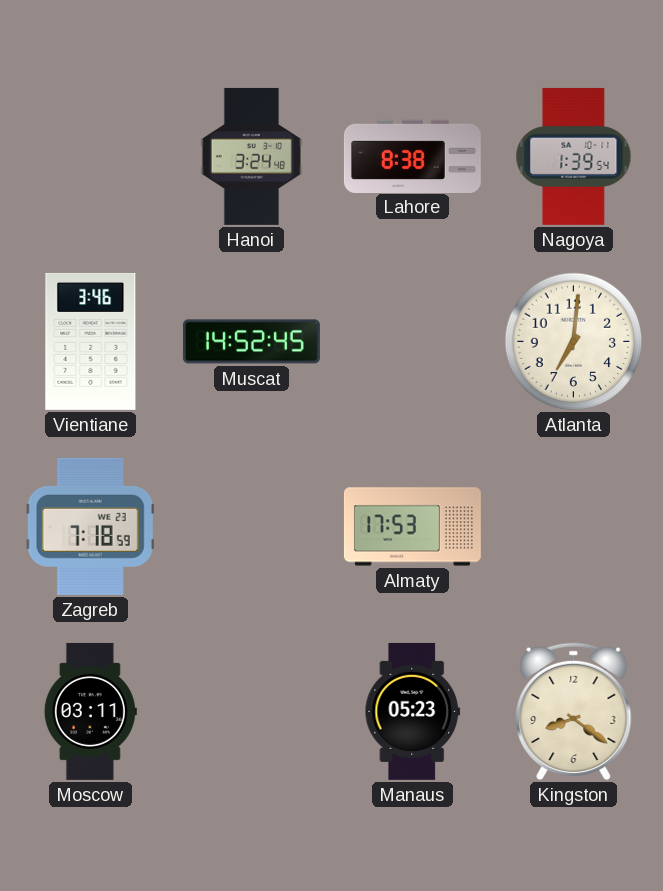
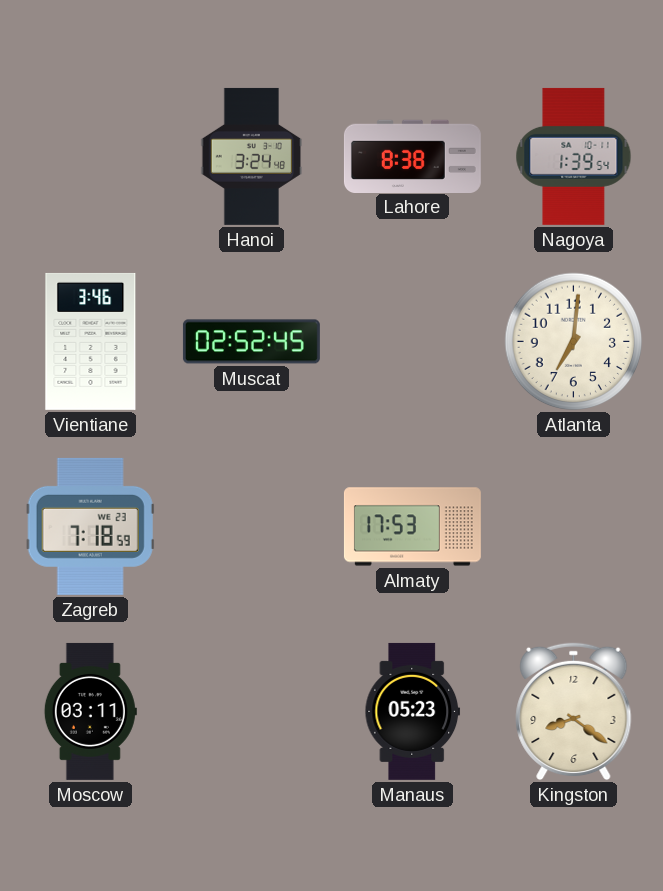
Muscat: 14:52 -> 02:52
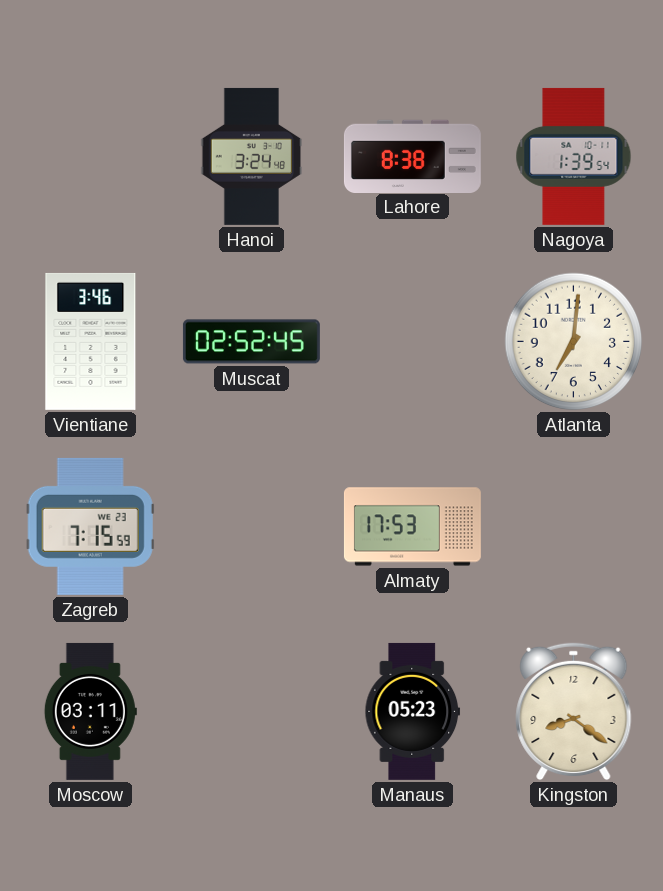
Zagreb: 7:18 -> 7:15
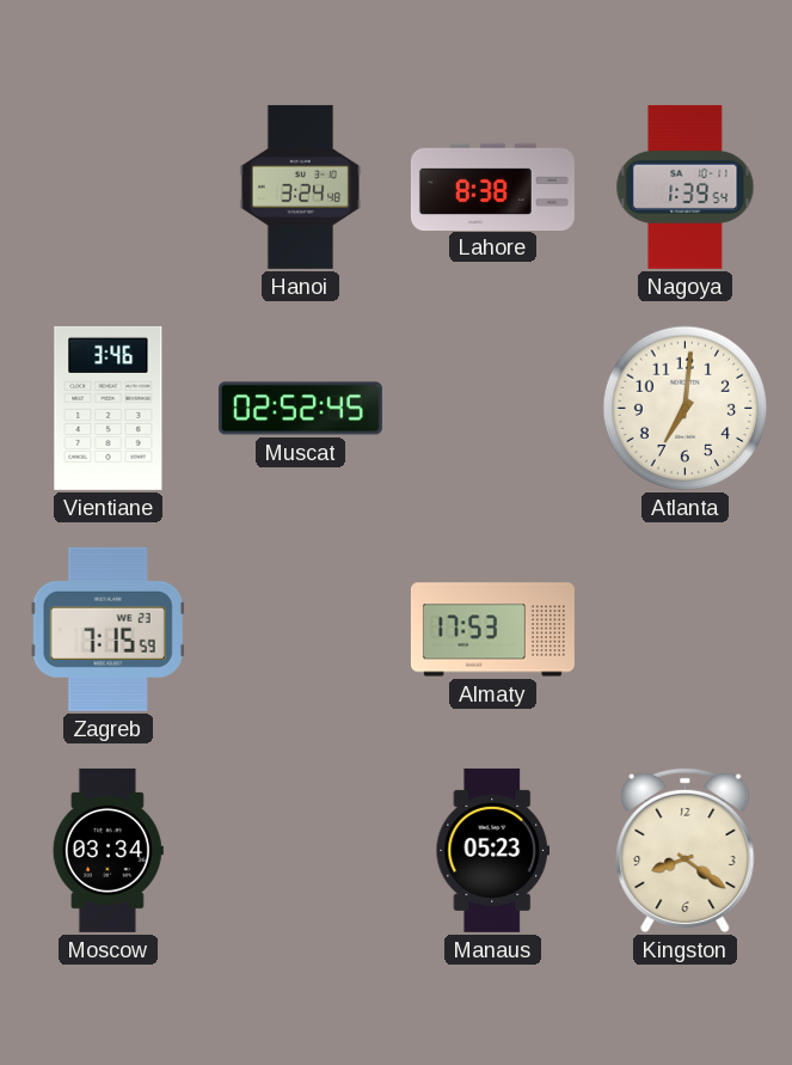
Moscow: 03:11 -> 03:34
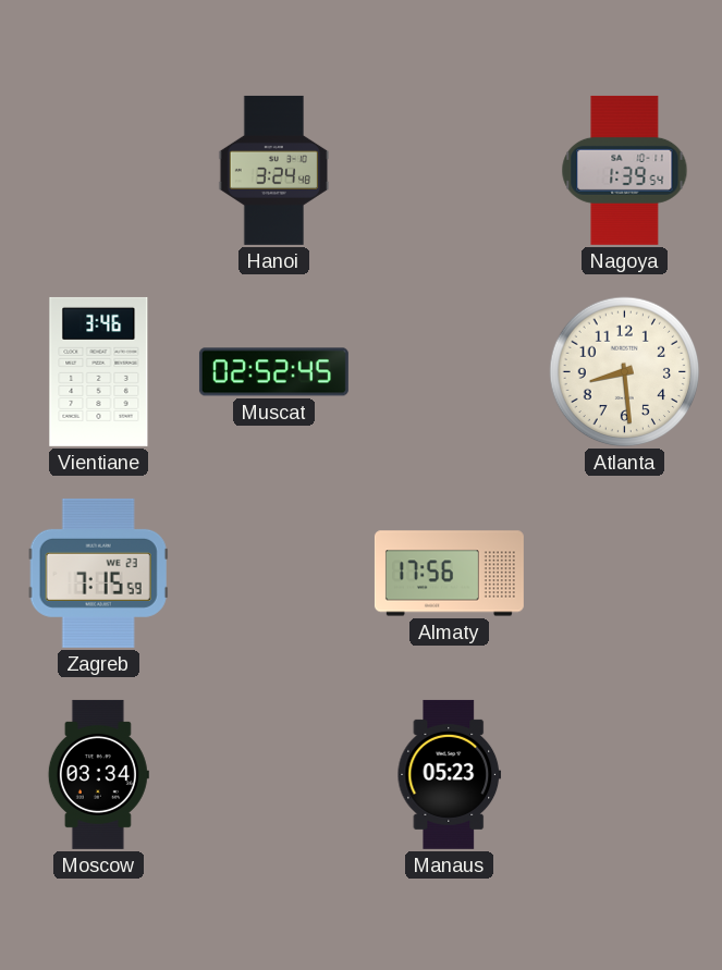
Lahore: 8:38 -> none
Atlanta: 7:01 -> 8:29
Almaty: 17:53 -> 17:56
Kingston: 8:21 -> none
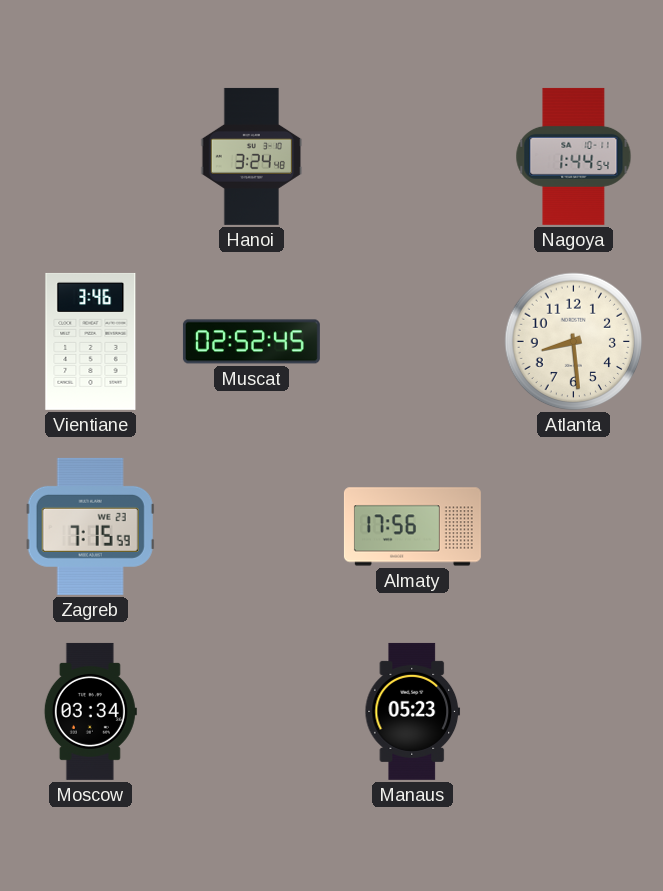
Nagoya: 1:39 -> 1:44
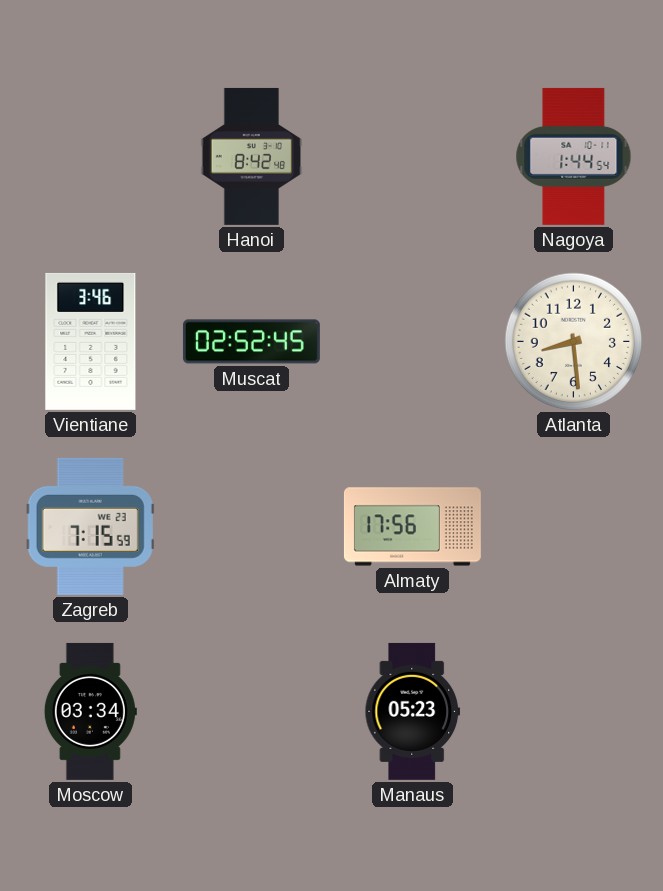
Hanoi: 3:24 -> 8:42
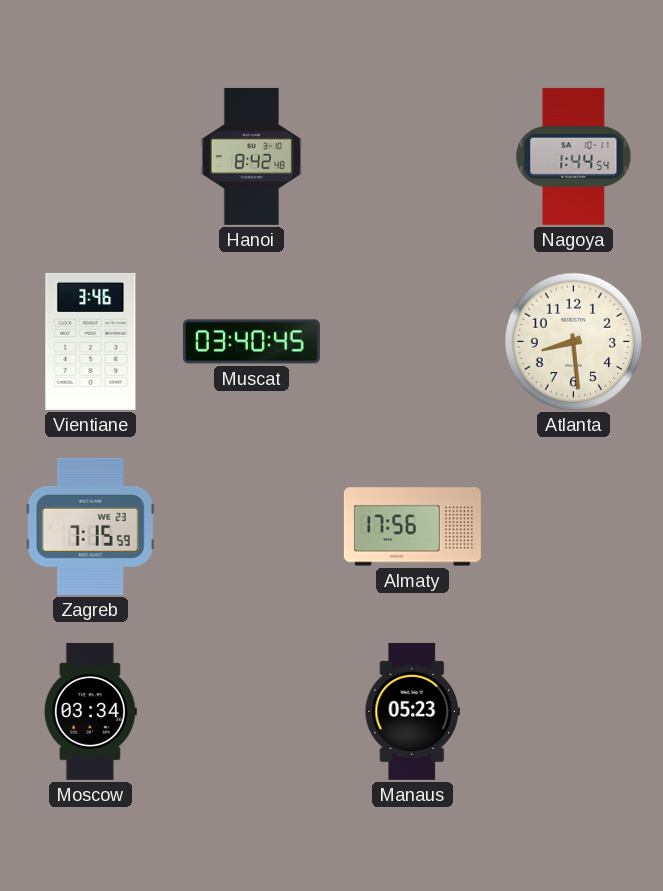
Muscat: 02:52 -> 03:40
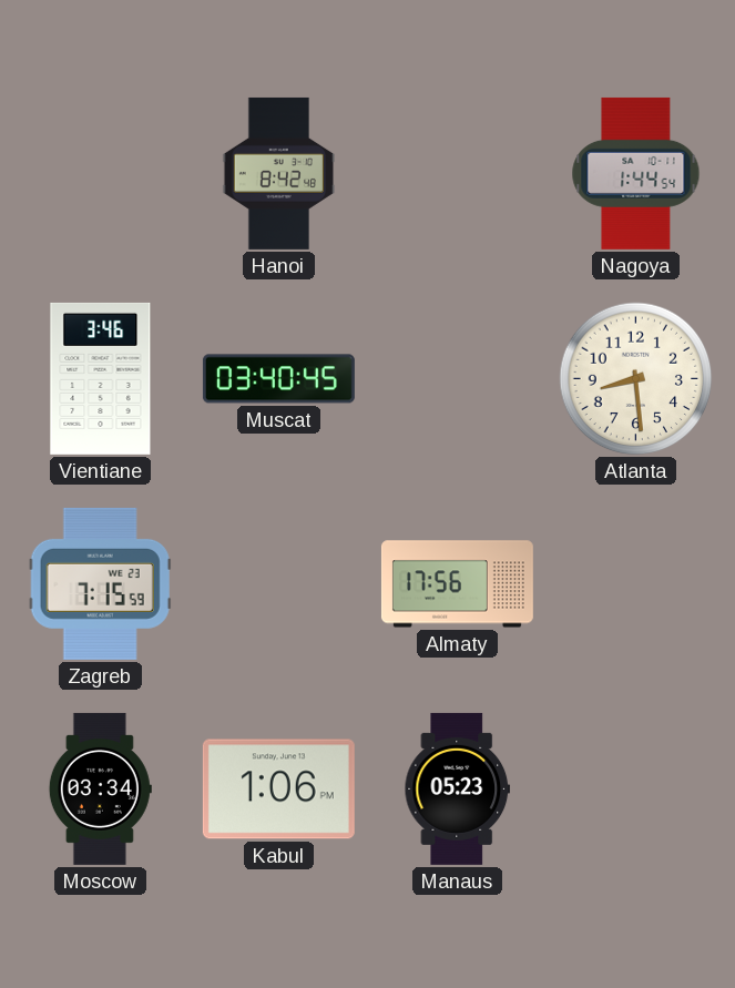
Kabul: none -> 1:06
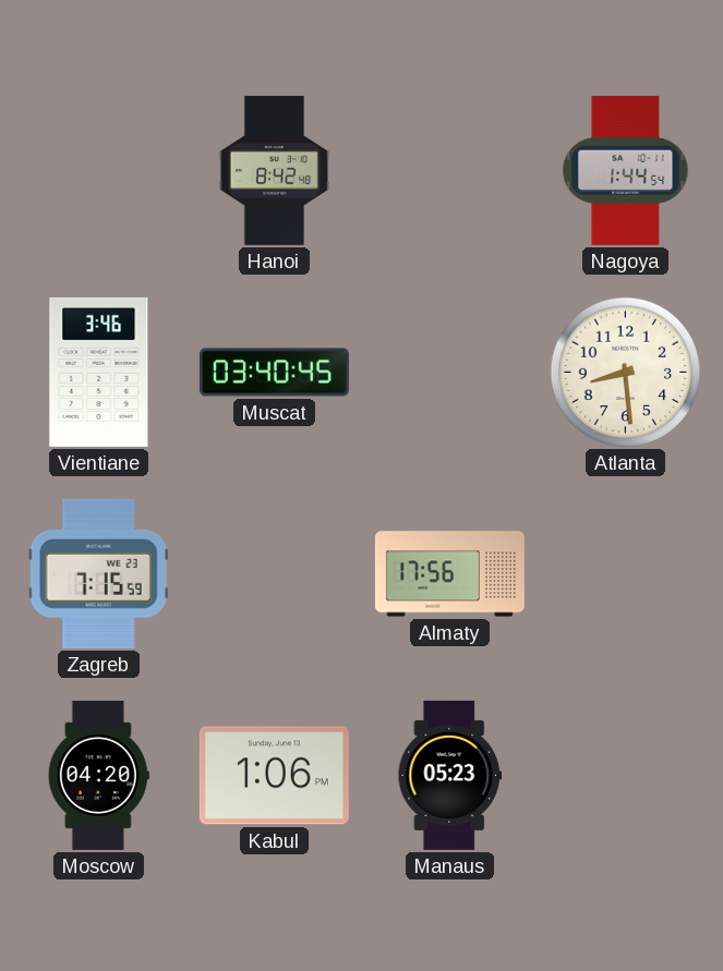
Moscow: 03:34 -> 04:20
